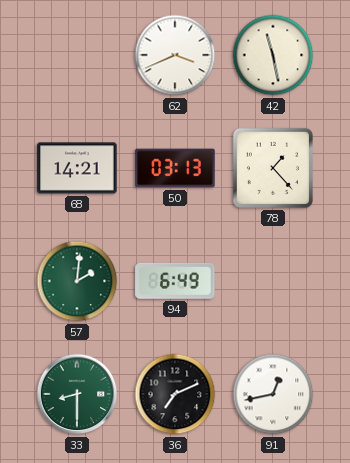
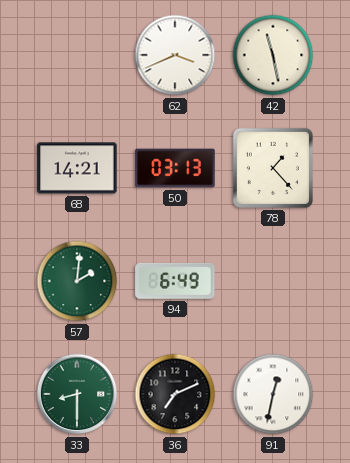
91: 12:43 -> 12:32
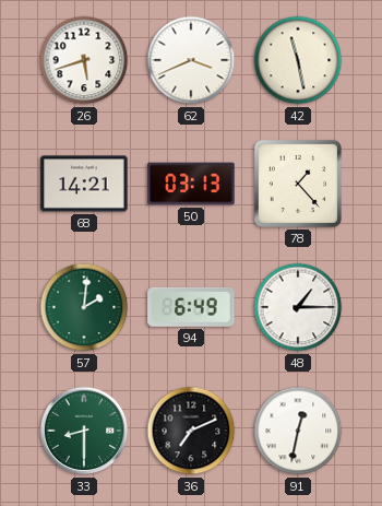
26: none -> 5:42
48: none -> 1:15
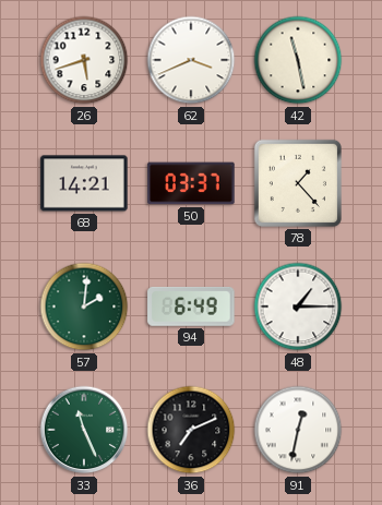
50: 03:13 -> 03:37
33: 8:30 -> 11:26
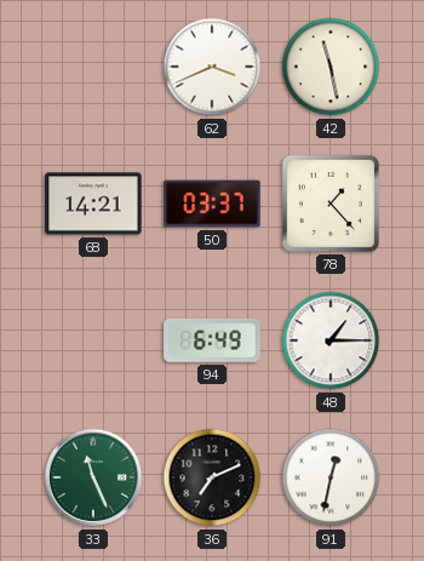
26: 5:42 -> none
57: 2:01 -> none
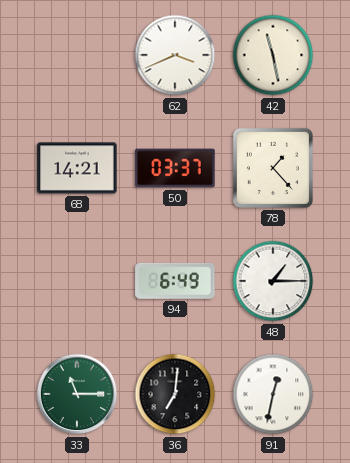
33: 11:26 -> 11:15
36: 7:11 -> 7:01
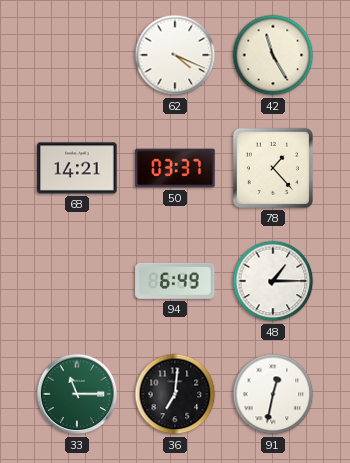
62: 3:41 -> 4:19
42: 11:28 -> 11:25
